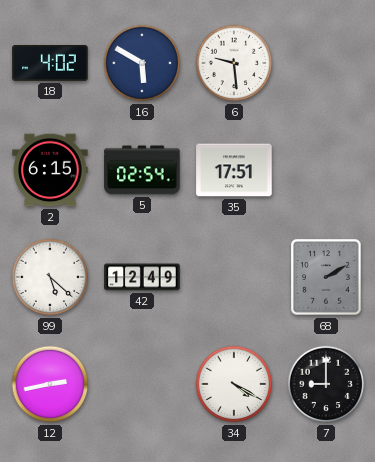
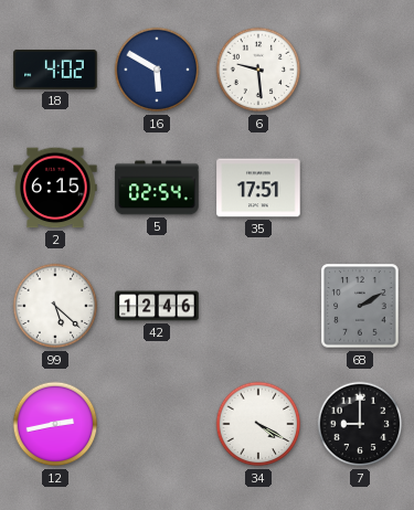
42: 12:49 -> 12:46
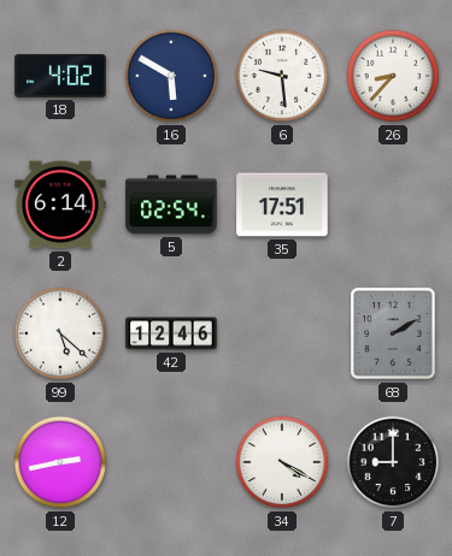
26: none -> 8:37
2: 6:15 -> 6:14
